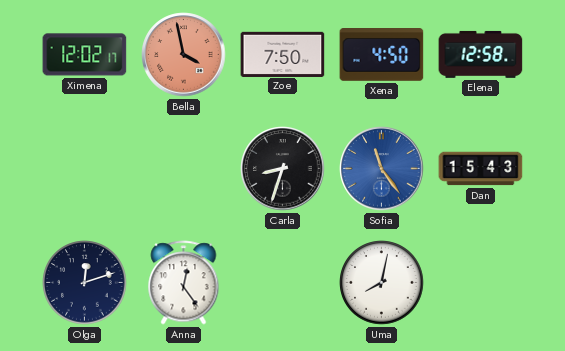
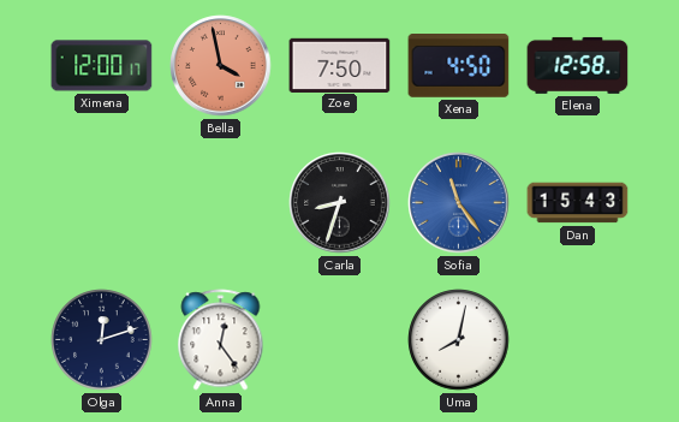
Ximena: 12:02 -> 12:00
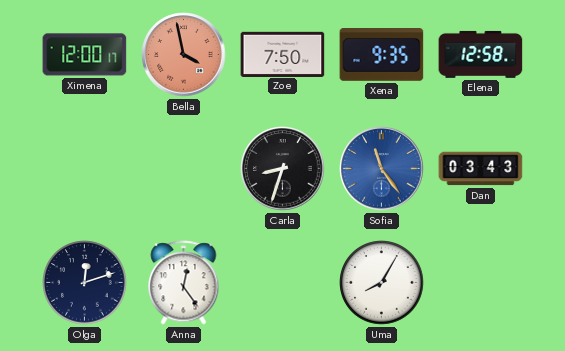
Xena: 4:50 -> 9:35
Dan: 15:43 -> 03:43
Uma: 8:02 -> 8:05
